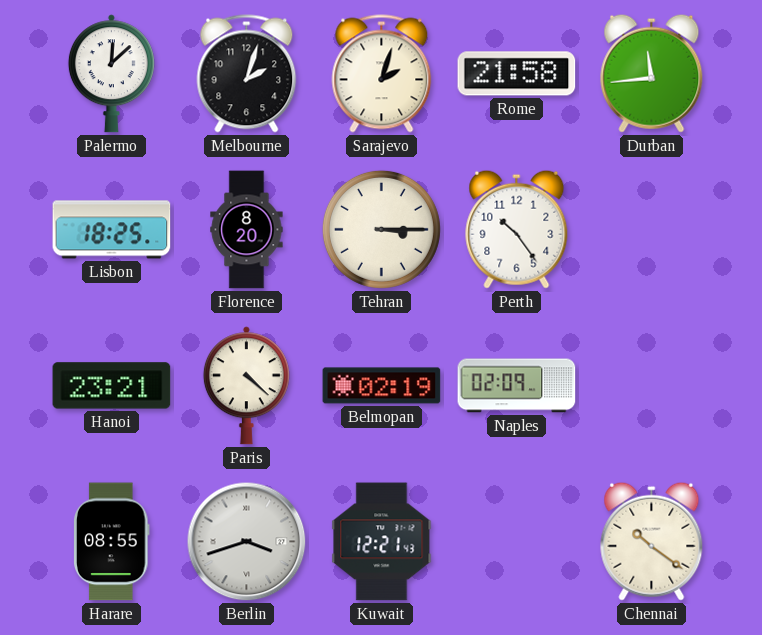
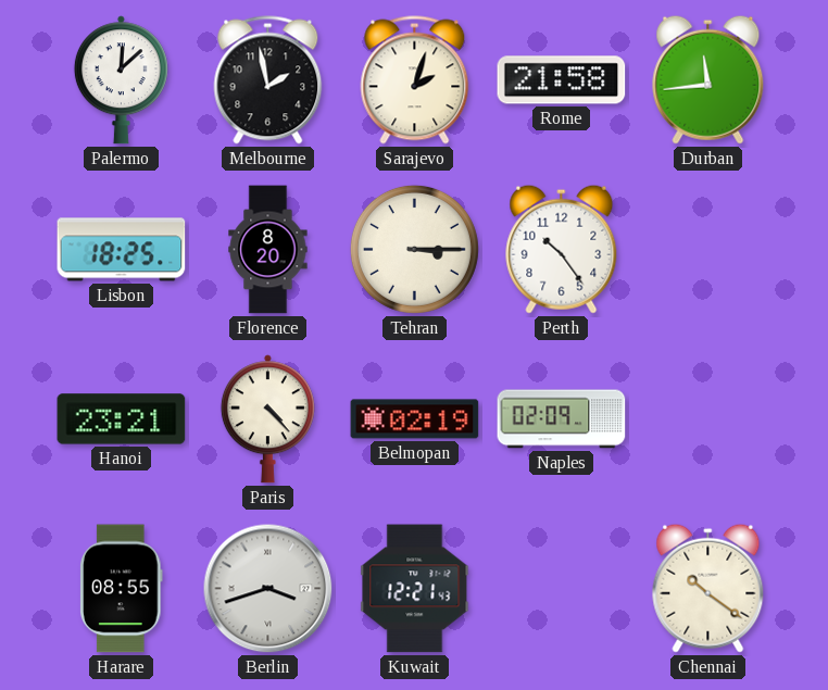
Melbourne: 2:03 -> 1:58
Paris: 4:22 -> 4:23
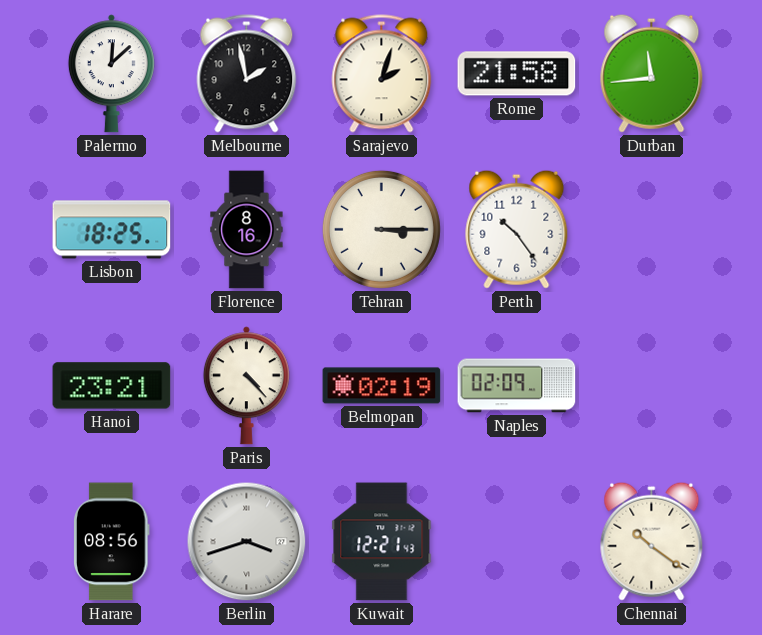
Florence: 8:20 -> 8:16
Harare: 08:55 -> 08:56
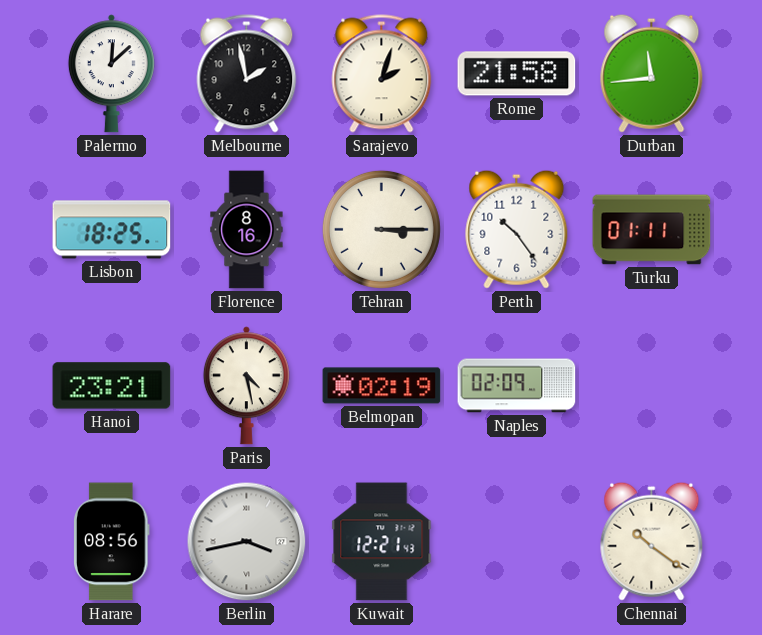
Turku: none -> 01:11
Paris: 4:23 -> 4:28
Berlin: 3:42 -> 3:43
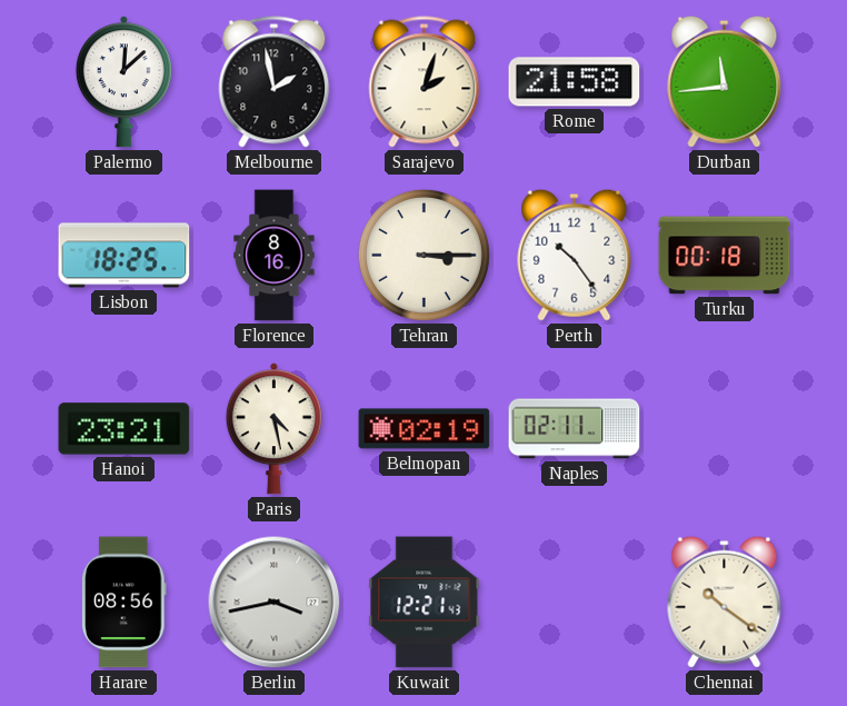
Turku: 01:11 -> 00:18
Naples: 02:09 -> 02:11
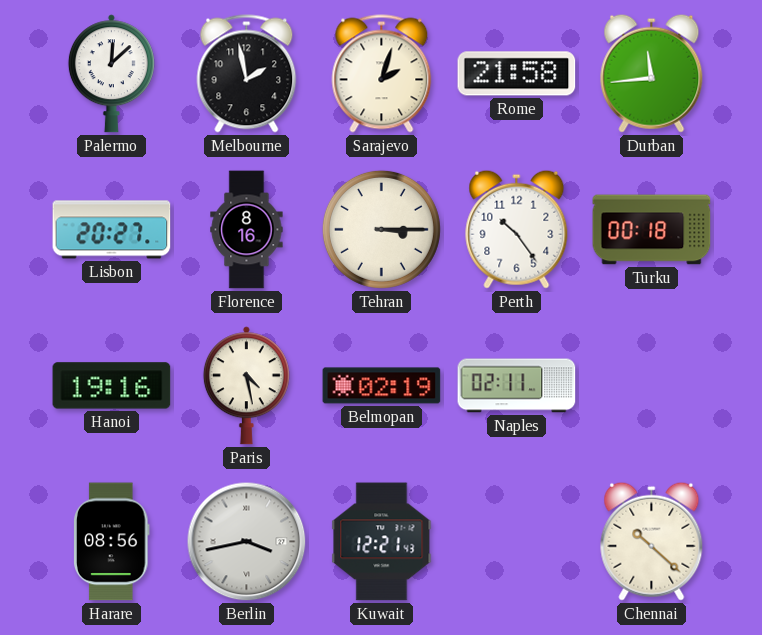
Lisbon: 18:25 -> 20:27
Hanoi: 23:21 -> 19:16
Chennai: 10:21 -> 10:22
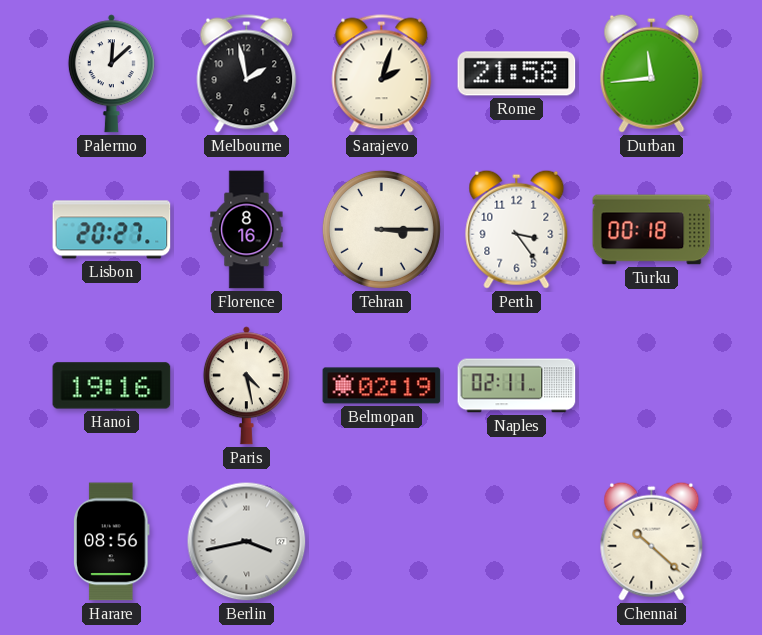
Perth: 10:24 -> 3:24
Kuwait: 12:21 -> none
